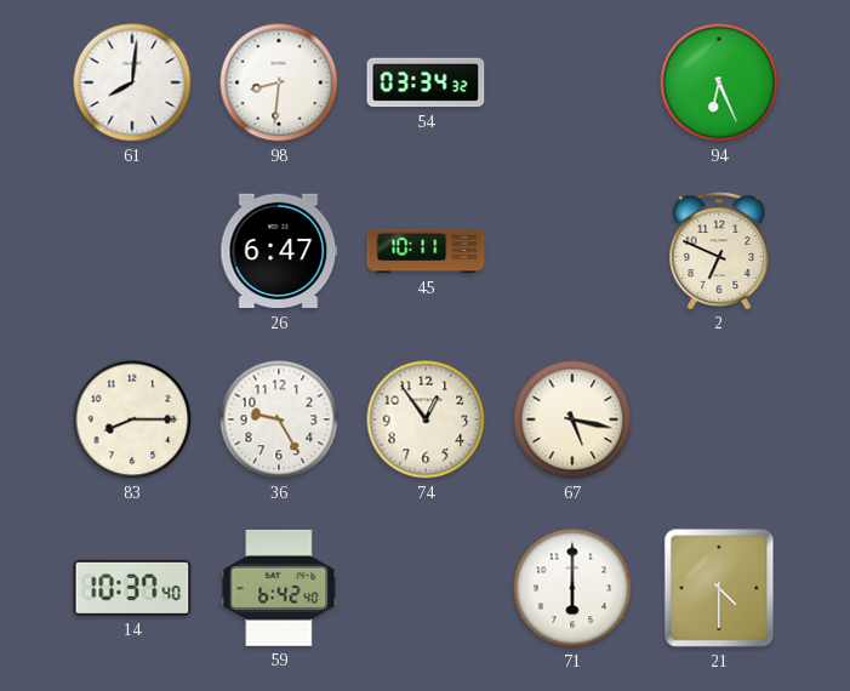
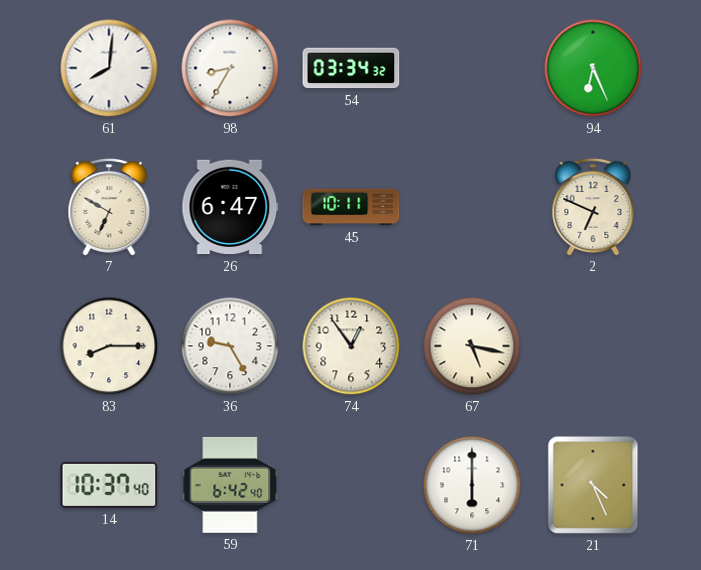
98: 8:31 -> 8:35
7: none -> 6:50
21: 4:30 -> 4:26
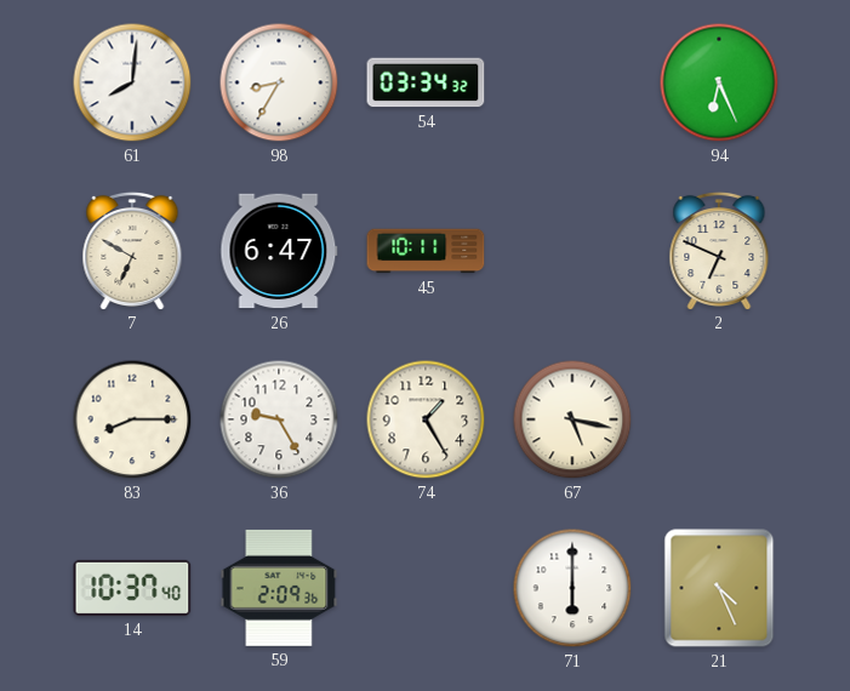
74: 12:54 -> 1:25
59: 6:42 -> 2:09
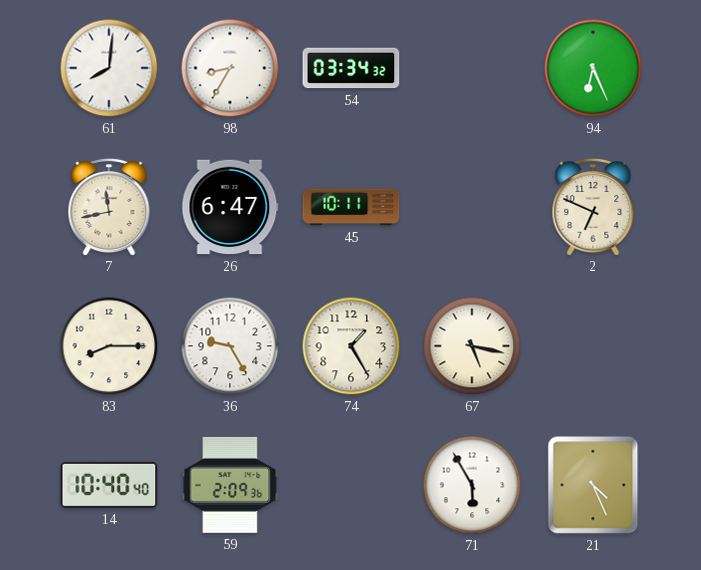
7: 6:50 -> 11:43
14: 10:37 -> 10:40
71: 6:00 -> 5:55
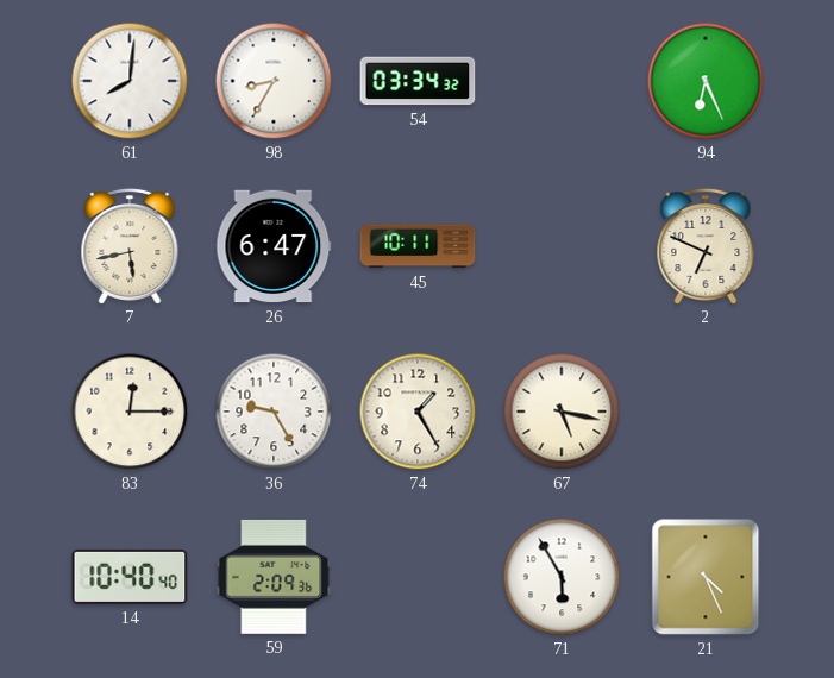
7: 11:43 -> 5:43
83: 8:15 -> 12:15
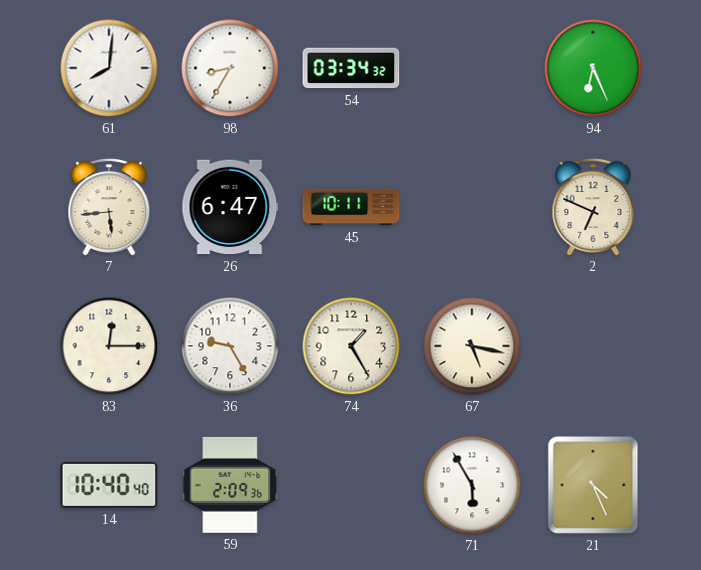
7: 5:43 -> 5:44
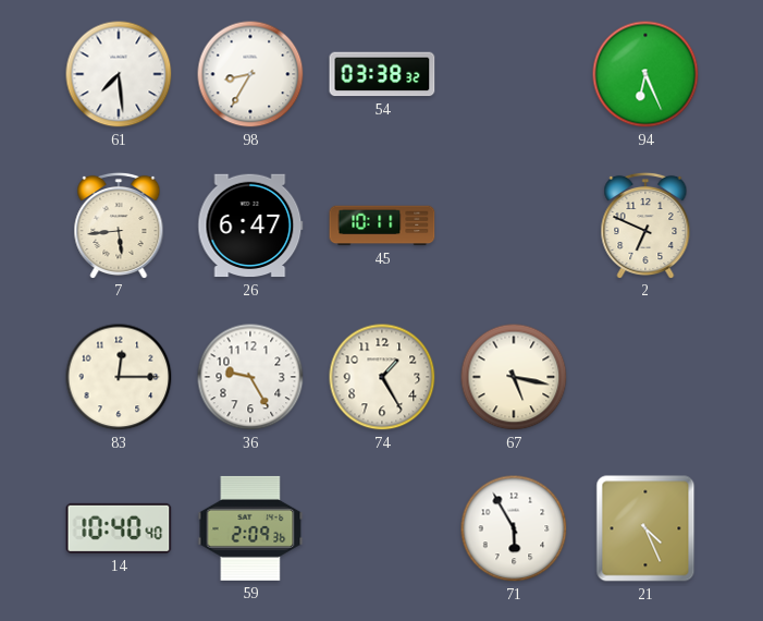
61: 8:01 -> 7:29
54: 03:34 -> 03:38
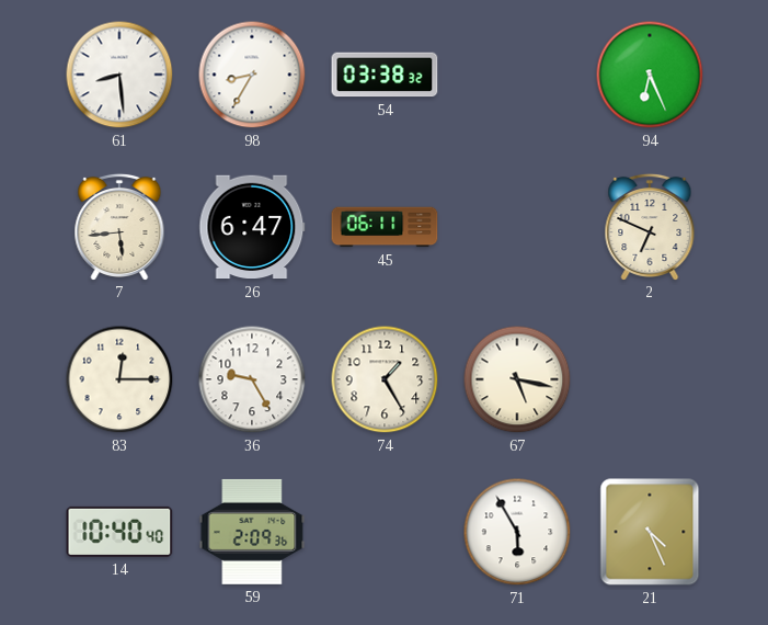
61: 7:29 -> 8:29
45: 10:11 -> 06:11
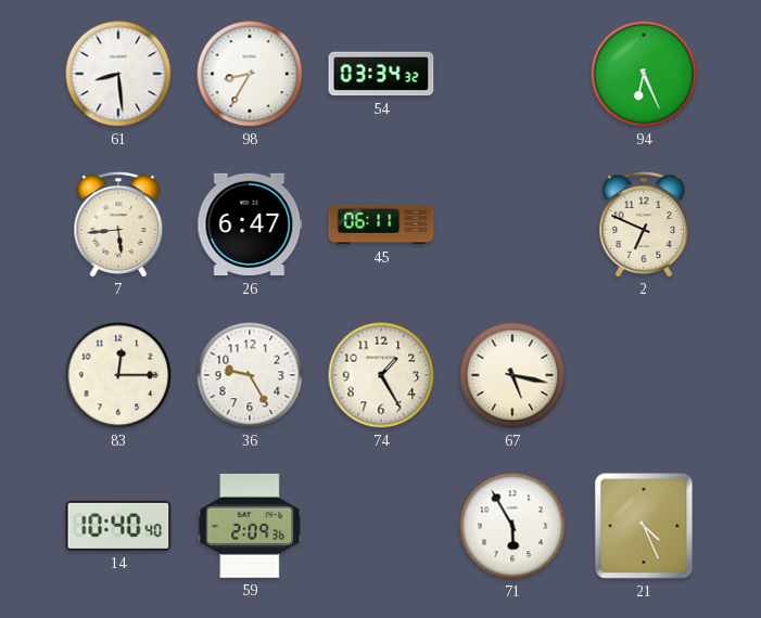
54: 03:38 -> 03:34
